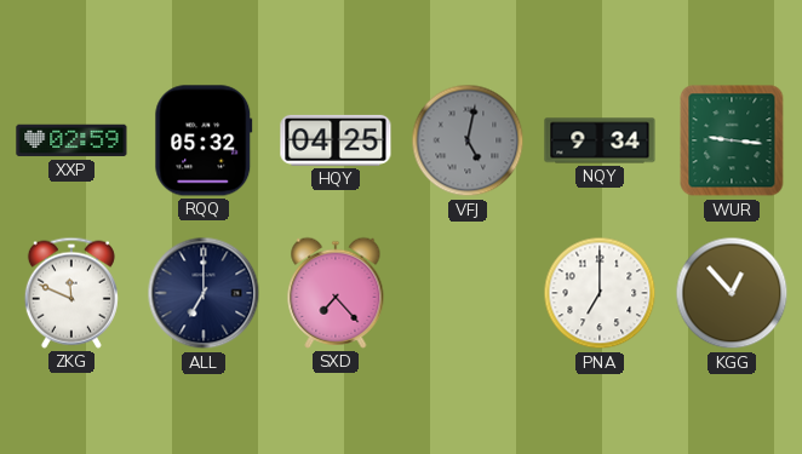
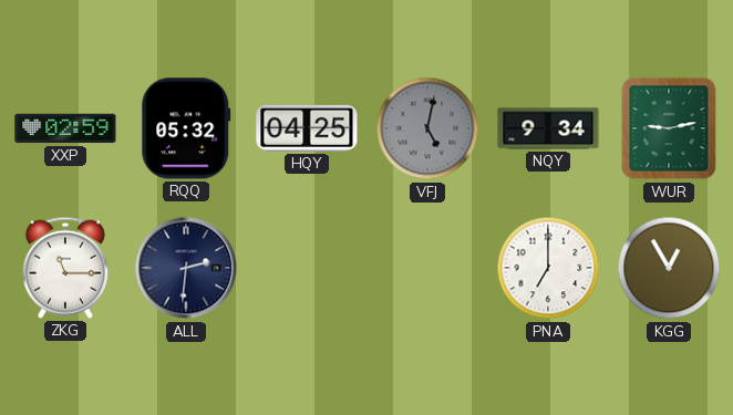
WUR: 9:16 -> 9:13
ZKG: 11:49 -> 11:15
ALL: 7:00 -> 2:31
SXD: 7:23 -> none
KGG: 12:53 -> 12:55
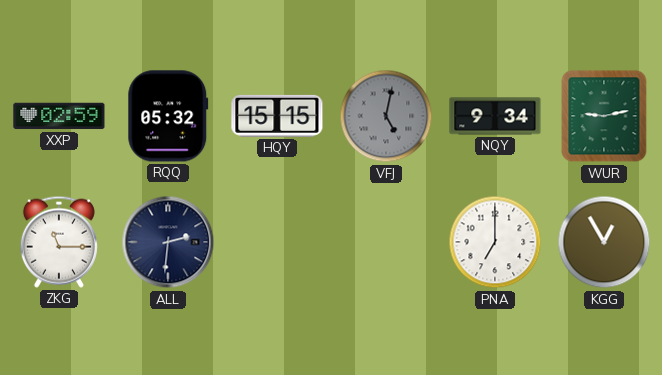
HQY: 04:25 -> 15:15
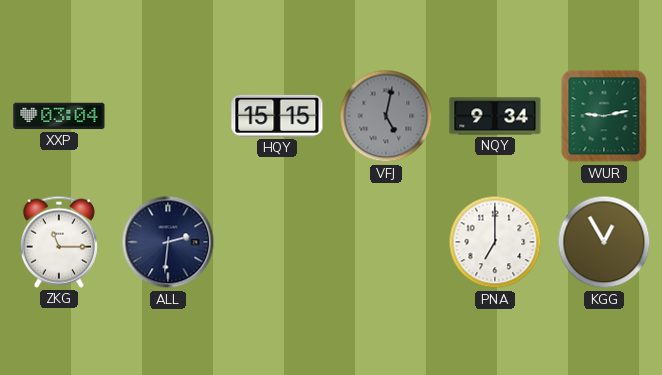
XXP: 02:59 -> 03:04
RQQ: 05:32 -> none
